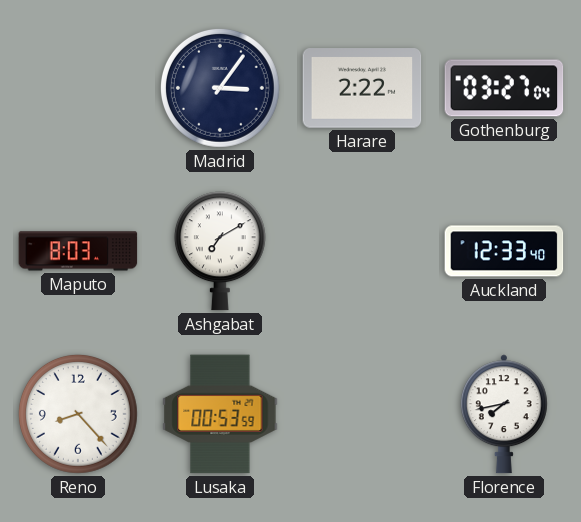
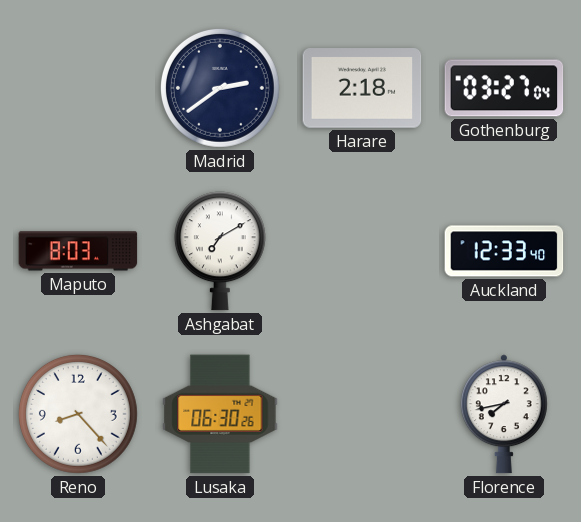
Madrid: 3:06 -> 2:39
Harare: 2:22 -> 2:18
Lusaka: 00:53 -> 06:30
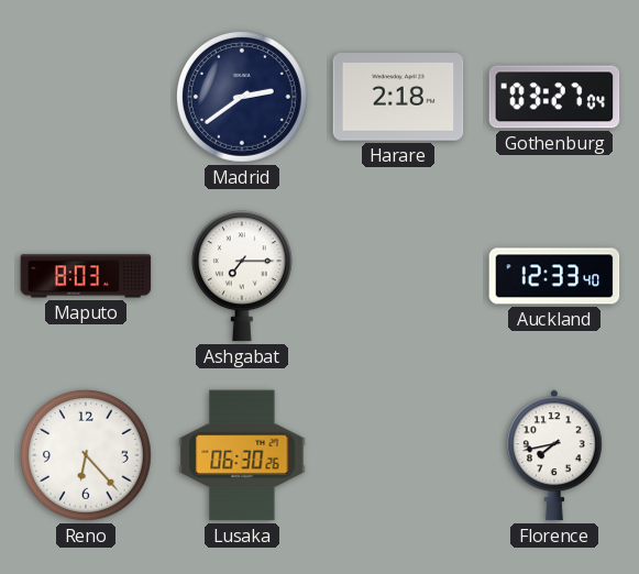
Ashgabat: 7:10 -> 7:15
Reno: 8:23 -> 6:23
